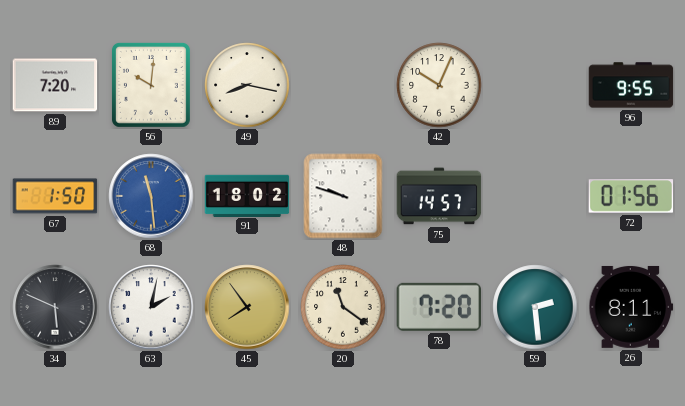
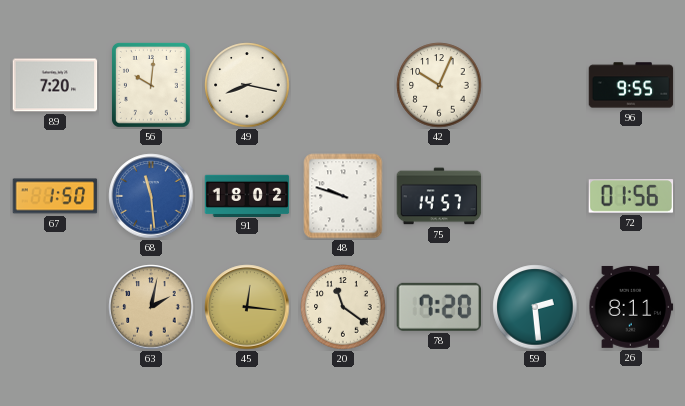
34: 5:49 -> none
63 dial: white -> champagne
45: 7:54 -> 12:16
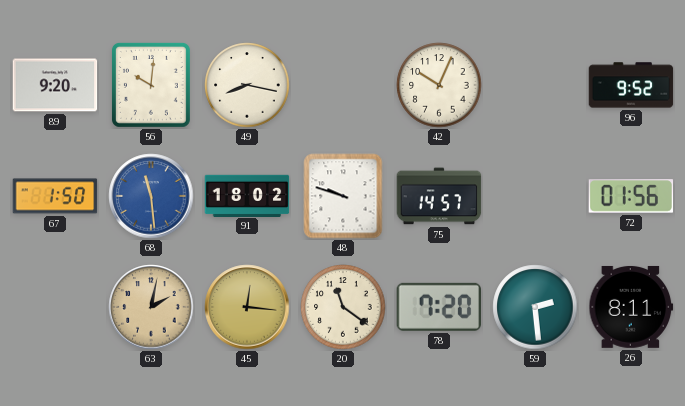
89: 7:20 -> 9:20
96: 9:55 -> 9:52
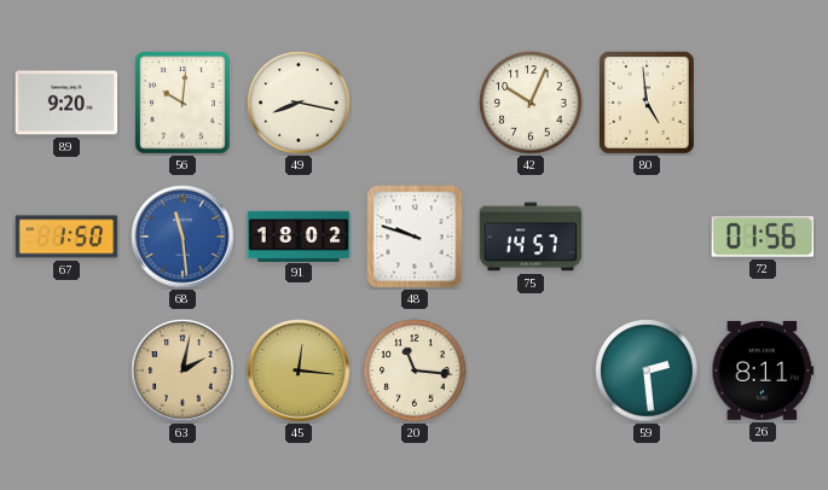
80: none -> 4:59
96: 9:52 -> none
20: 11:21 -> 11:16
78: 7:20 -> none
